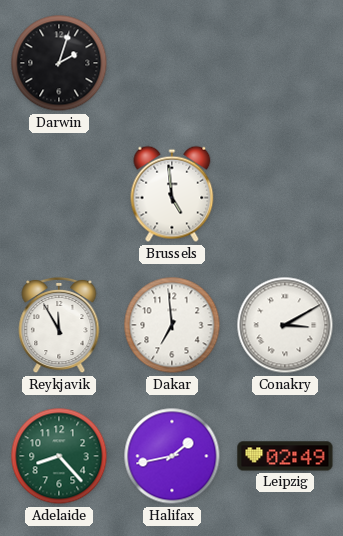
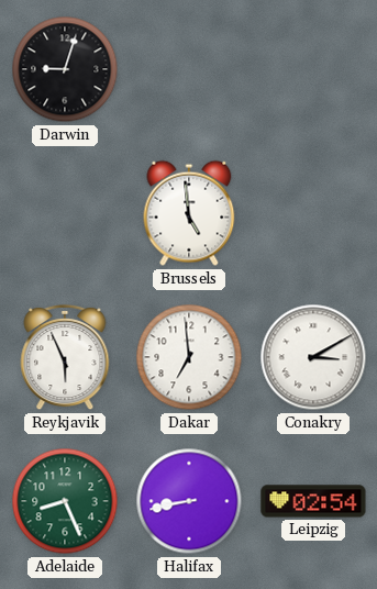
Darwin: 2:03 -> 9:03
Reykjavik: 11:55 -> 5:56
Adelaide: 8:23 -> 8:26
Halifax: 1:43 -> 8:43
Leipzig: 02:49 -> 02:54
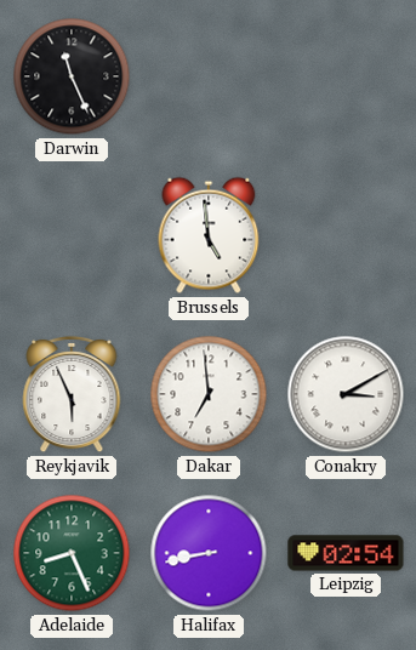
Darwin: 9:03 -> 11:26
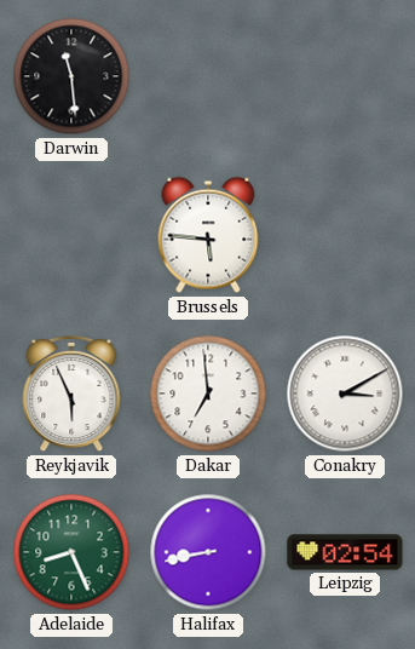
Darwin: 11:26 -> 11:29
Brussels: 4:59 -> 5:46
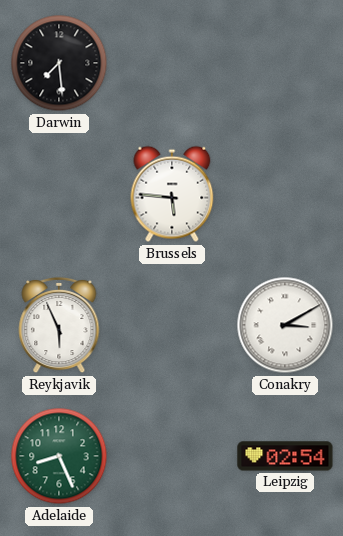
Darwin: 11:29 -> 7:29
Dakar: 6:59 -> none
Halifax: 8:43 -> none
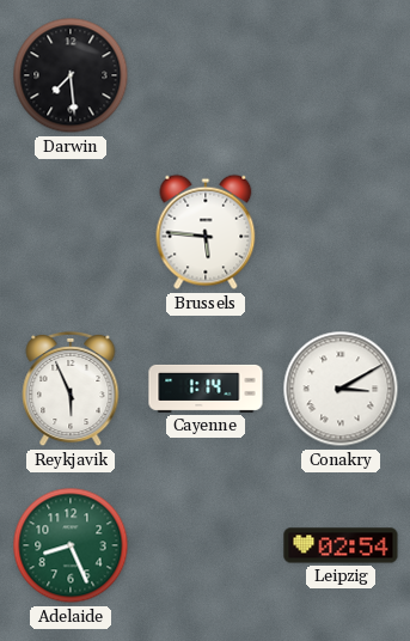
Cayenne: none -> 1:14
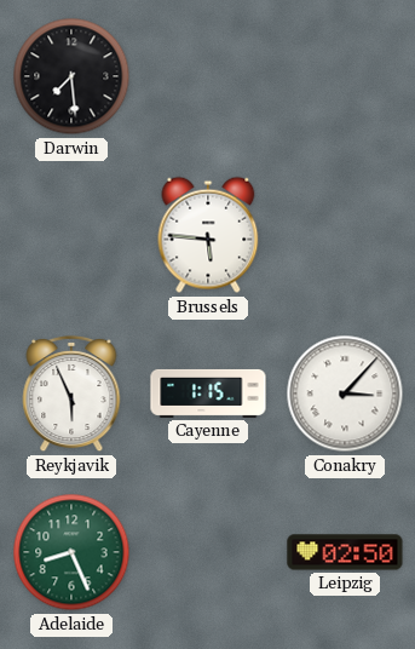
Cayenne: 1:14 -> 1:15
Conakry: 3:10 -> 3:07
Leipzig: 02:54 -> 02:50
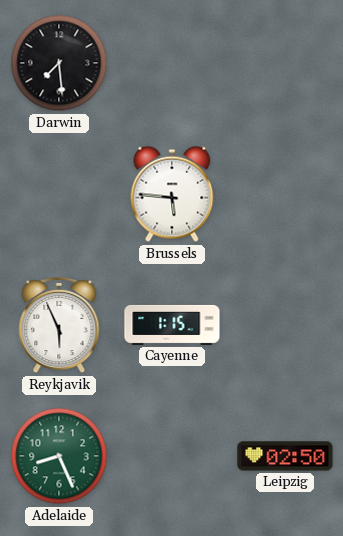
Conakry: 3:07 -> none
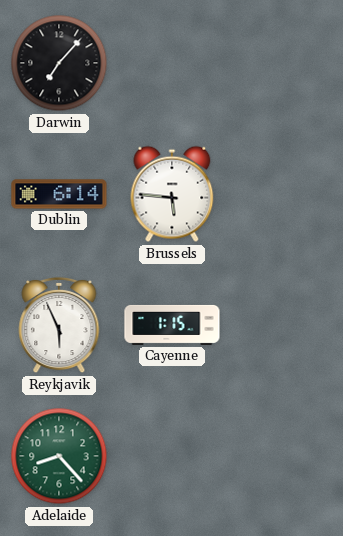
Darwin: 7:29 -> 7:07
Dublin: none -> 6:14
Adelaide: 8:26 -> 8:23
Leipzig: 02:50 -> none
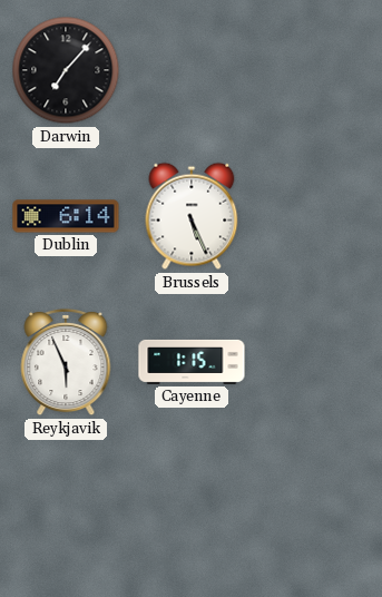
Brussels: 5:46 -> 5:26
Adelaide: 8:23 -> none
